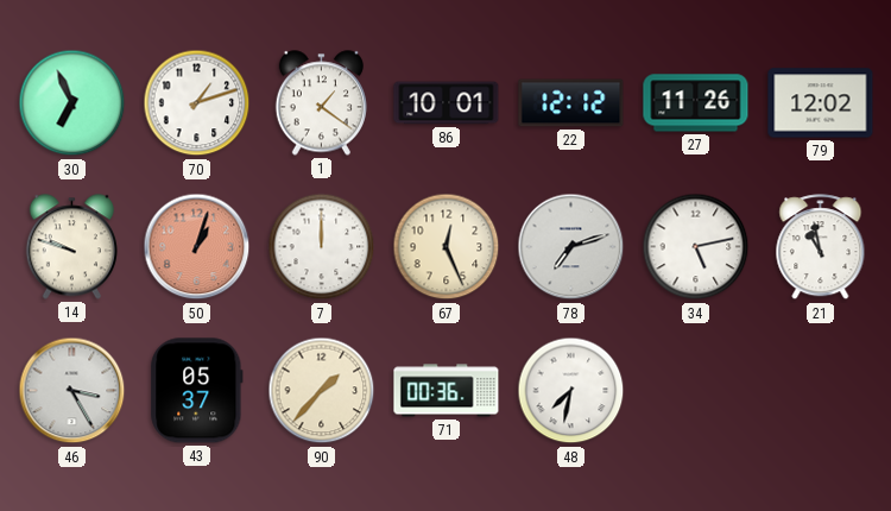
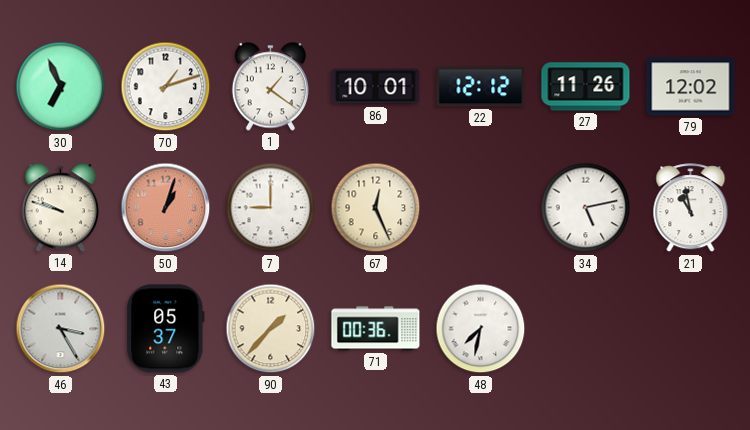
7: 12:00 -> 9:00
78: 7:12 -> none
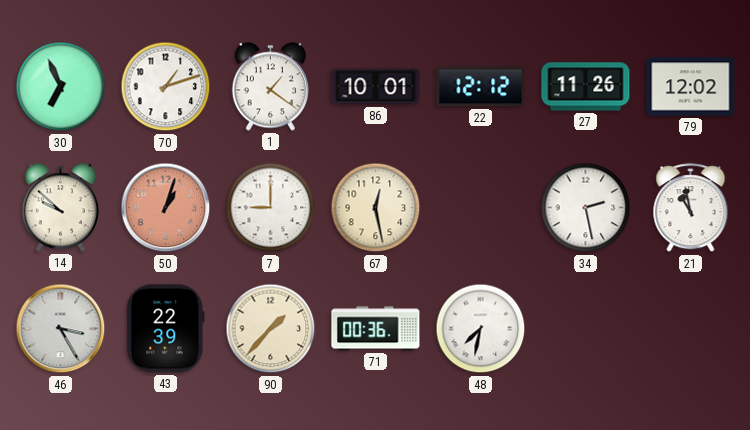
14: 9:48 -> 9:52
67: 12:26 -> 12:28
34: 5:13 -> 2:28
43: 05:37 -> 22:39
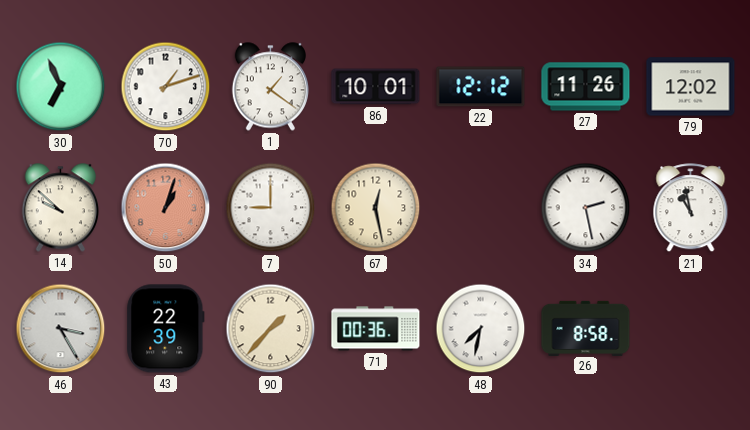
26: none -> 8:58
